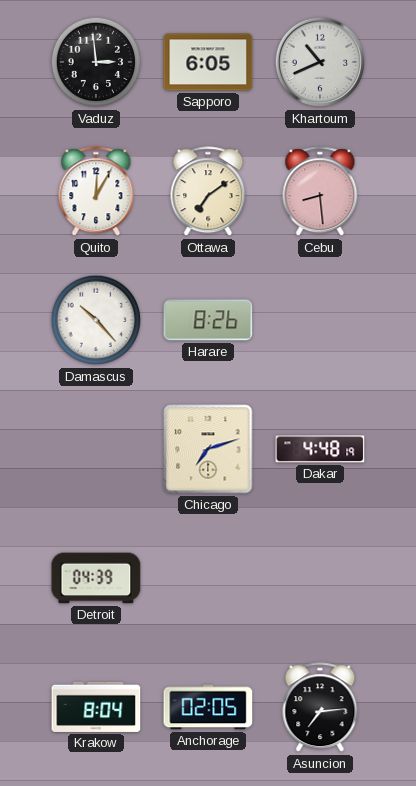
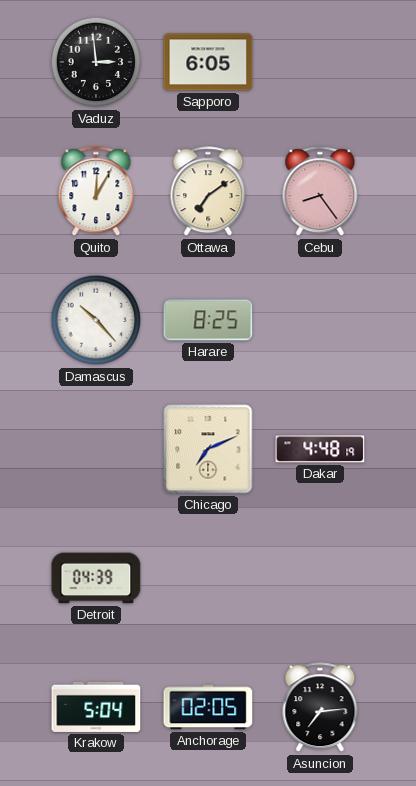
Khartoum: 10:41 -> none
Cebu: 8:29 -> 8:24
Harare: 8:26 -> 8:25
Chicago: 7:12 -> 7:11
Krakow: 8:04 -> 5:04
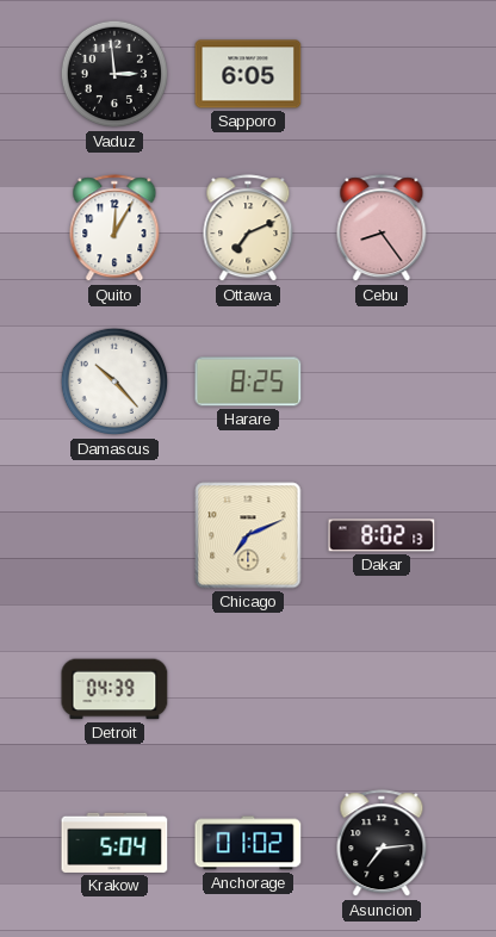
Ottawa: 7:09 -> 7:11
Dakar: 4:48 -> 8:02
Anchorage: 02:05 -> 01:02
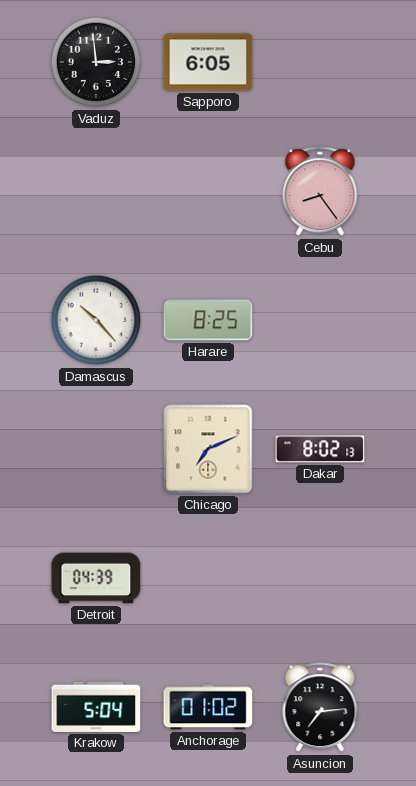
Quito: 12:05 -> none
Ottawa: 7:11 -> none
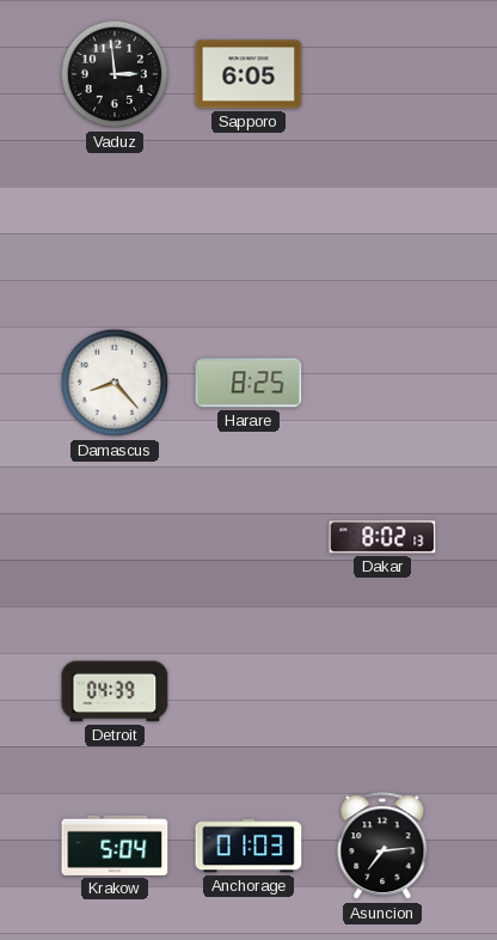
Cebu: 8:24 -> none
Damascus: 10:23 -> 8:23
Chicago: 7:11 -> none
Anchorage: 01:02 -> 01:03
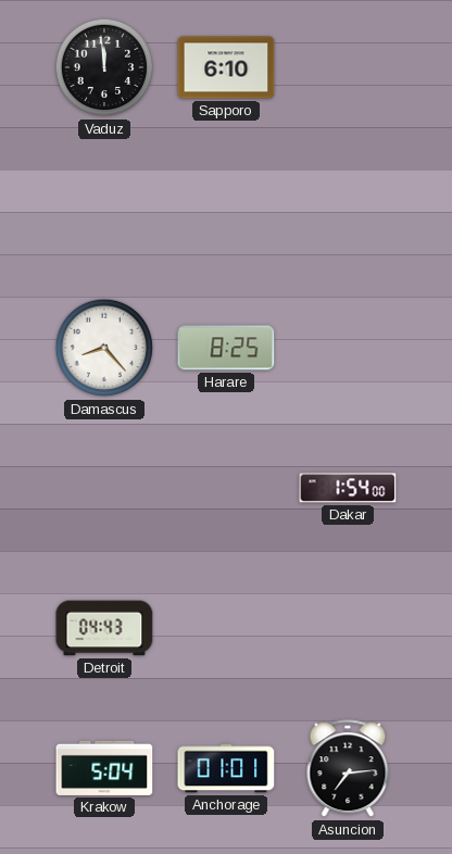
Vaduz: 2:59 -> 11:59
Sapporo: 6:05 -> 6:10
Dakar: 8:02 -> 1:54
Detroit: 04:39 -> 04:43
Anchorage: 01:03 -> 01:01
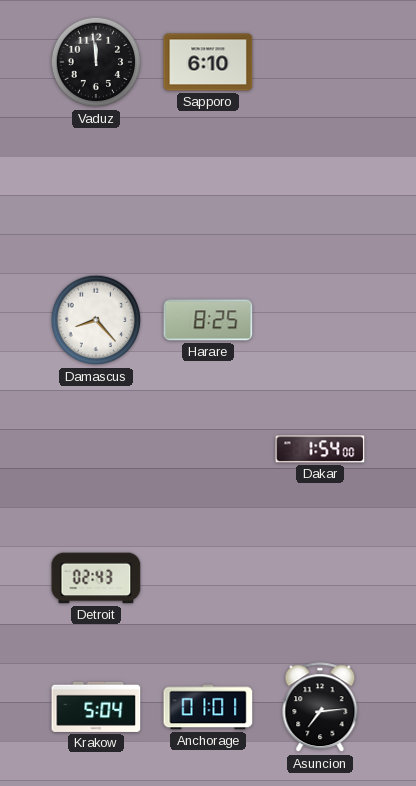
Detroit: 04:43 -> 02:43
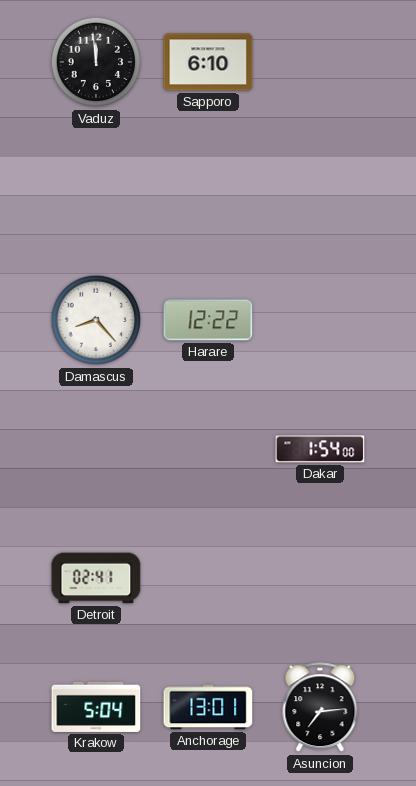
Harare: 8:25 -> 12:22
Detroit: 02:43 -> 02:41
Anchorage: 01:01 -> 13:01
